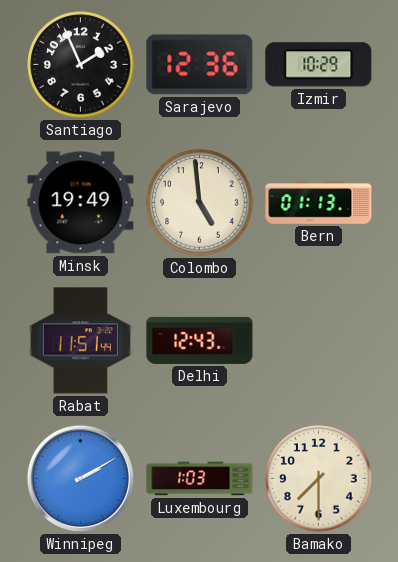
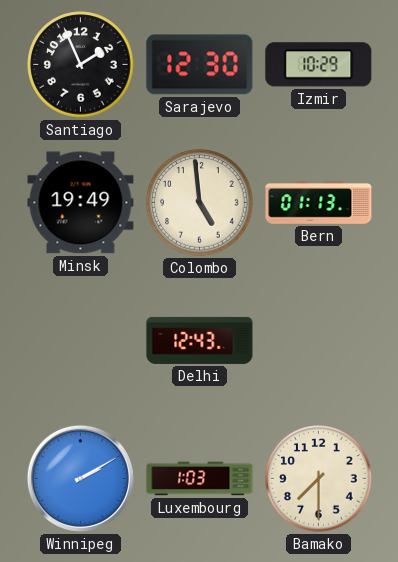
Sarajevo: 12:36 -> 12:30
Rabat: 11:51 -> none
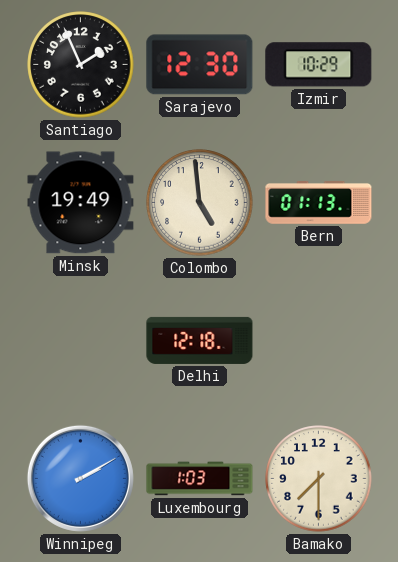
Delhi: 12:43 -> 12:18
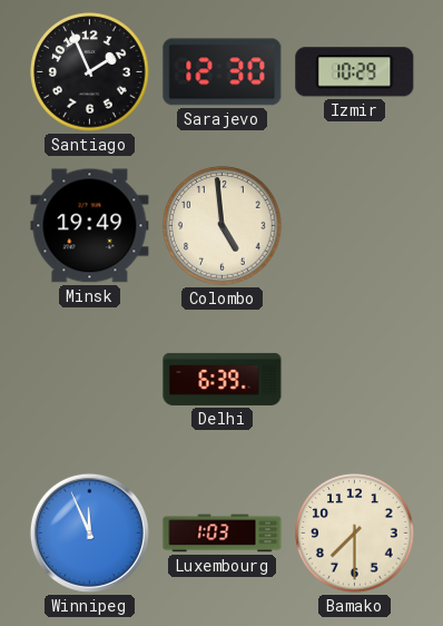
Bern: 01:13 -> none
Delhi: 12:18 -> 6:39
Winnipeg: 2:10 -> 11:56
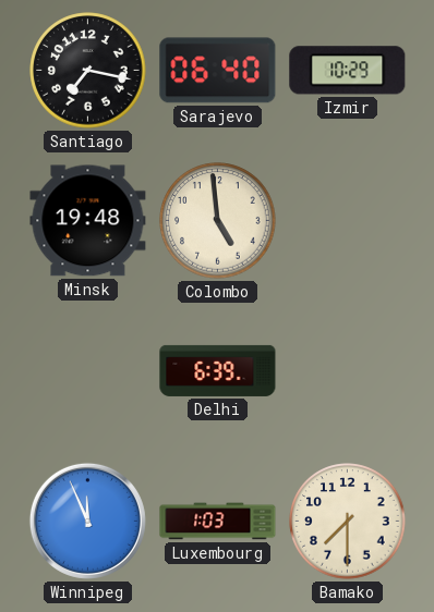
Santiago: 1:56 -> 7:17
Sarajevo: 12:30 -> 06:40
Minsk: 19:49 -> 19:48
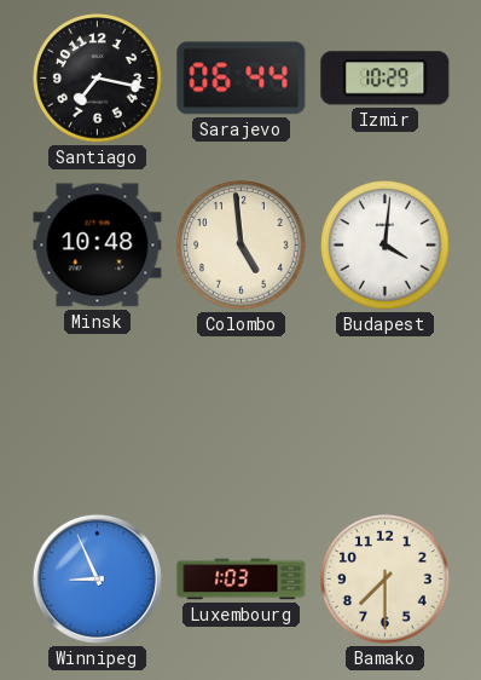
Sarajevo: 06:40 -> 06:44
Minsk: 19:48 -> 10:48
Budapest: none -> 4:01
Delhi: 6:39 -> none
Winnipeg: 11:56 -> 8:56
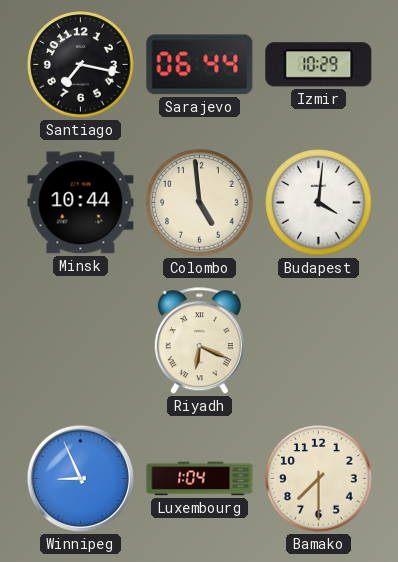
Minsk: 10:48 -> 10:44
Riyadh: none -> 6:19
Luxembourg: 1:03 -> 1:04
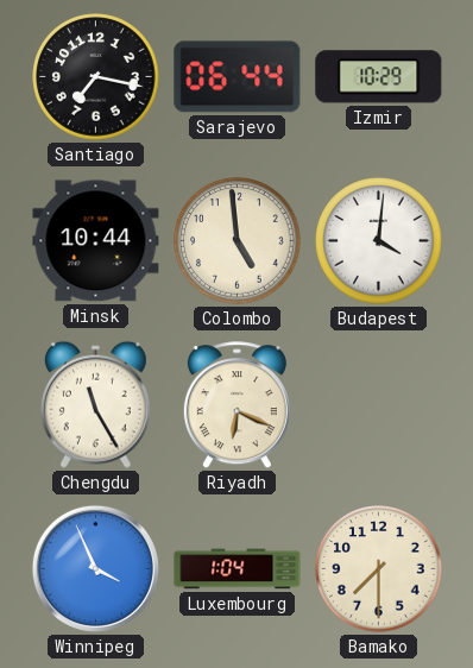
Chengdu: none -> 11:25
Winnipeg: 8:56 -> 3:56
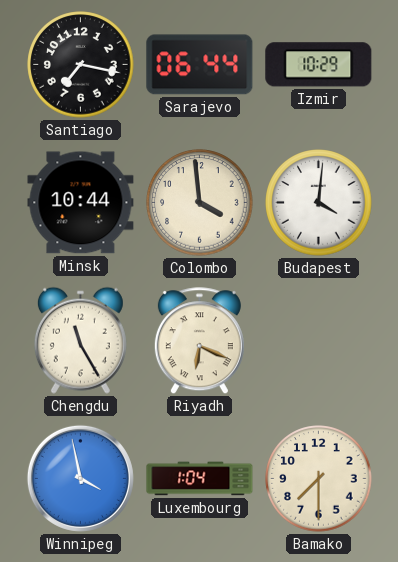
Colombo: 4:59 -> 3:59
Winnipeg: 3:56 -> 3:58
